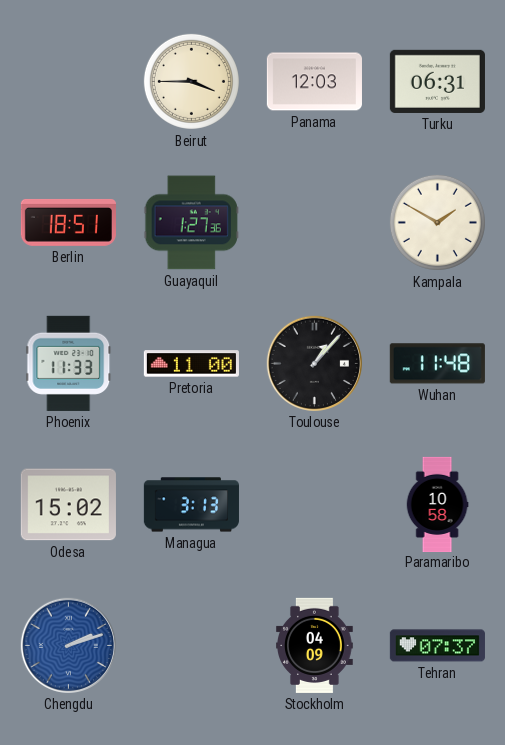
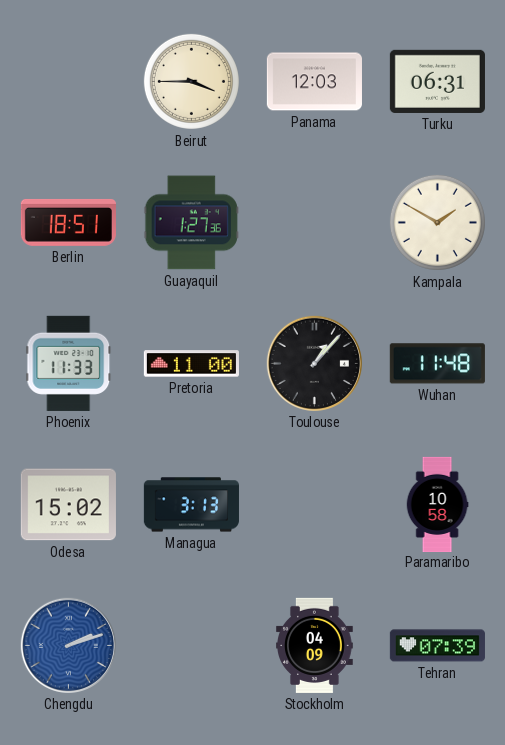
Tehran: 07:37 -> 07:39
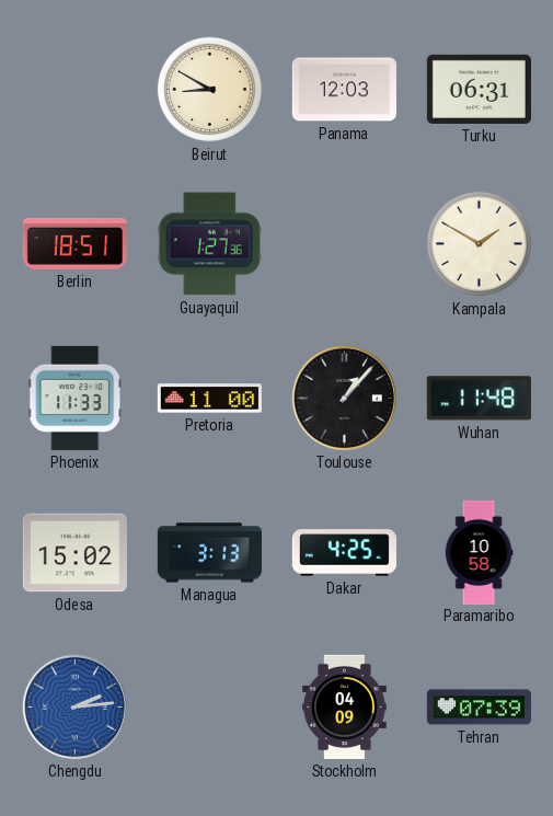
Beirut: 3:45 -> 8:50
Dakar: none -> 4:25
Chengdu: 2:12 -> 2:14
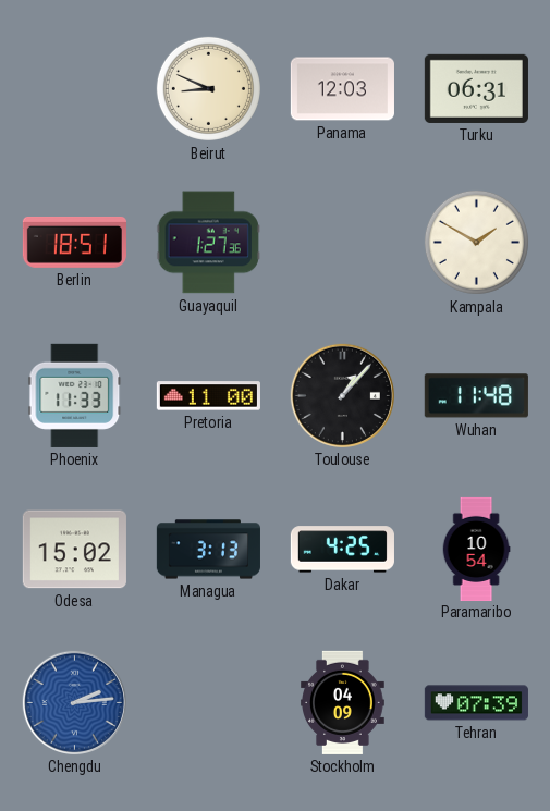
Beirut: 8:50 -> 8:49
Paramaribo: 10:58 -> 10:54
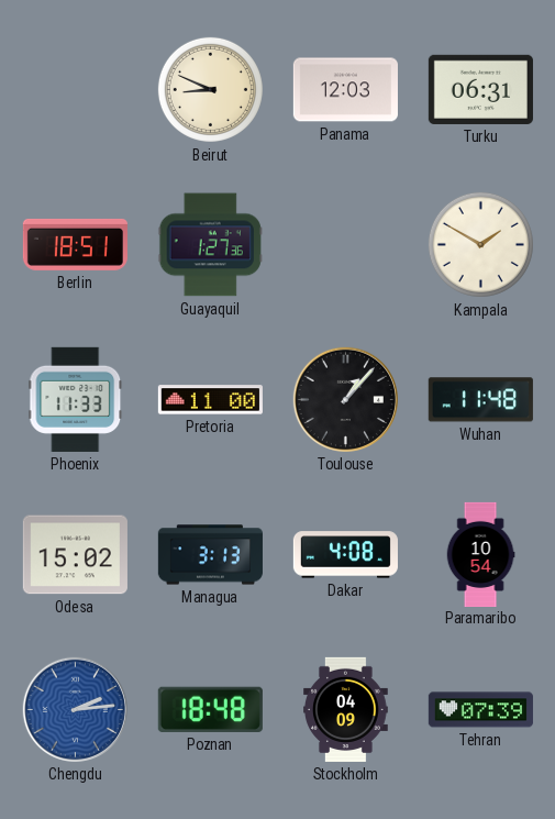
Dakar: 4:25 -> 4:08
Poznan: none -> 18:48
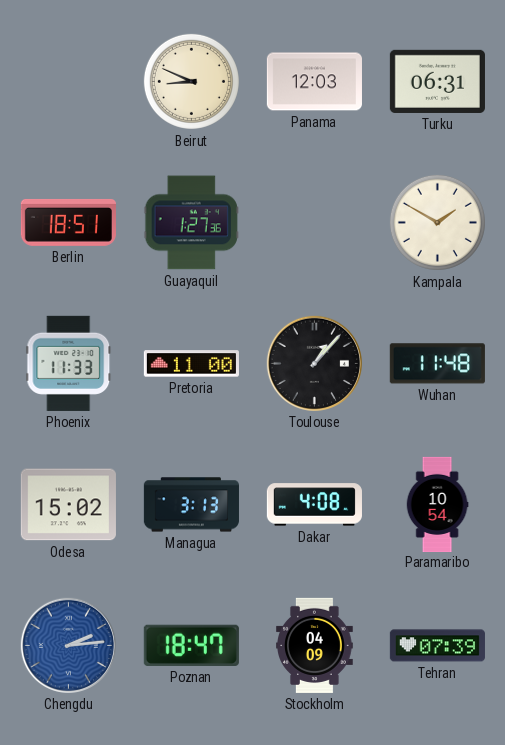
Poznan: 18:48 -> 18:47
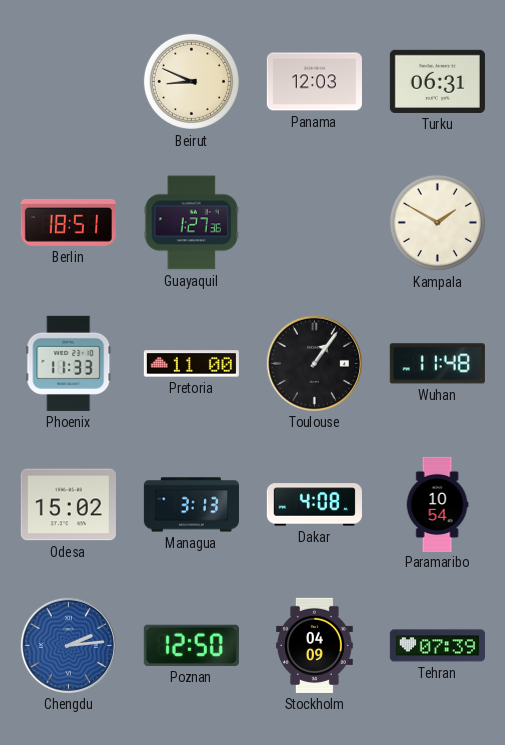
Toulouse: 1:07 -> 1:06
Poznan: 18:47 -> 12:50
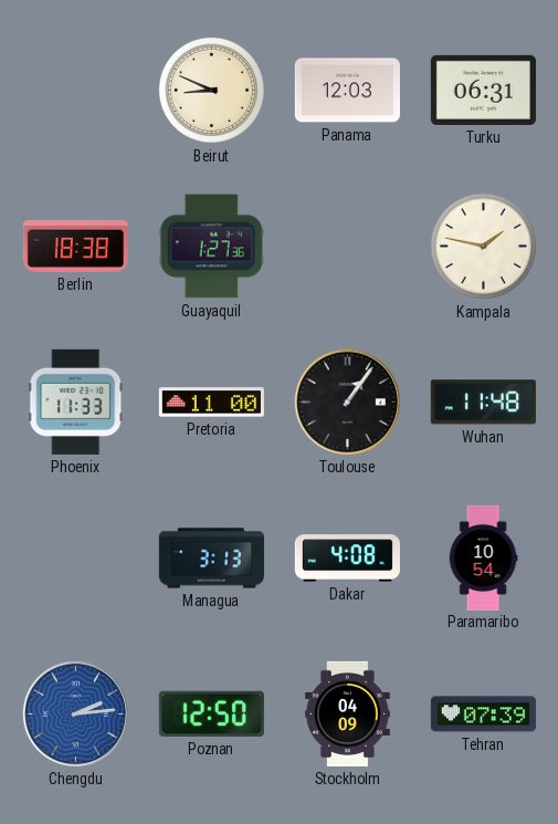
Berlin: 18:51 -> 18:38
Kampala: 1:50 -> 1:47
Odesa: 15:02 -> none
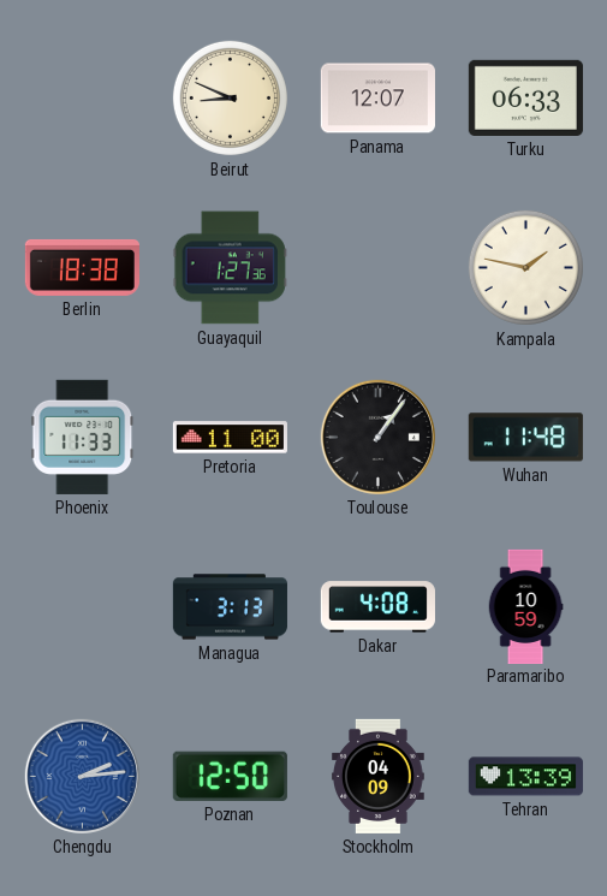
Panama: 12:03 -> 12:07
Turku: 06:31 -> 06:33
Paramaribo: 10:54 -> 10:59
Tehran: 07:39 -> 13:39
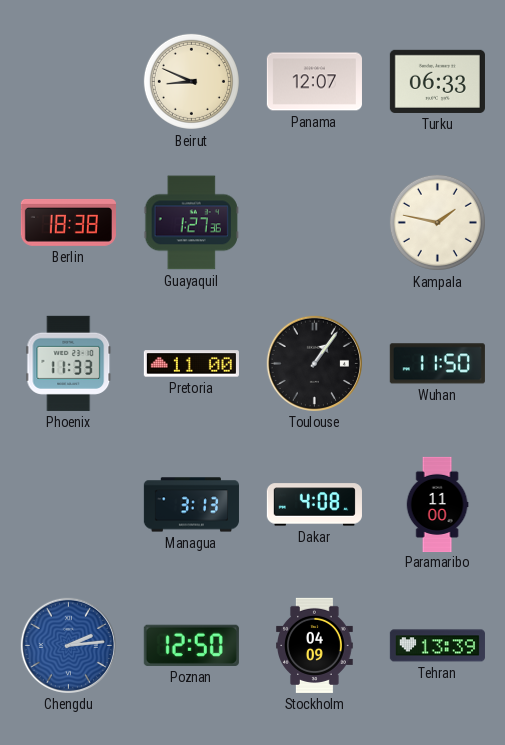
Wuhan: 11:48 -> 11:50
Paramaribo: 10:59 -> 11:00
